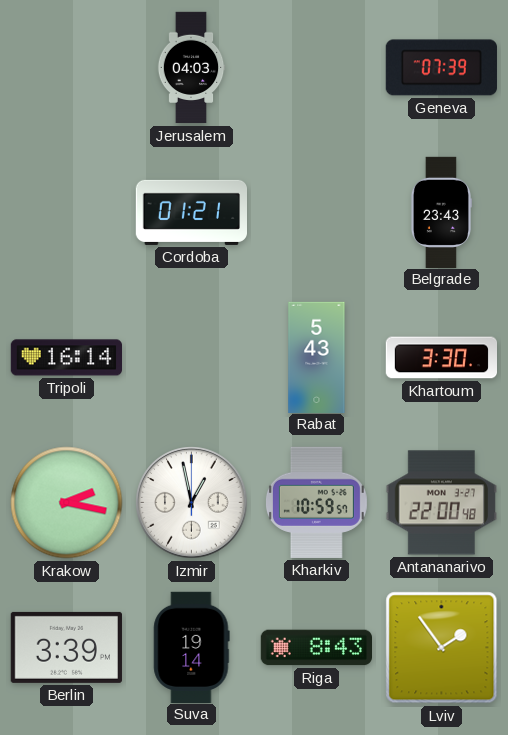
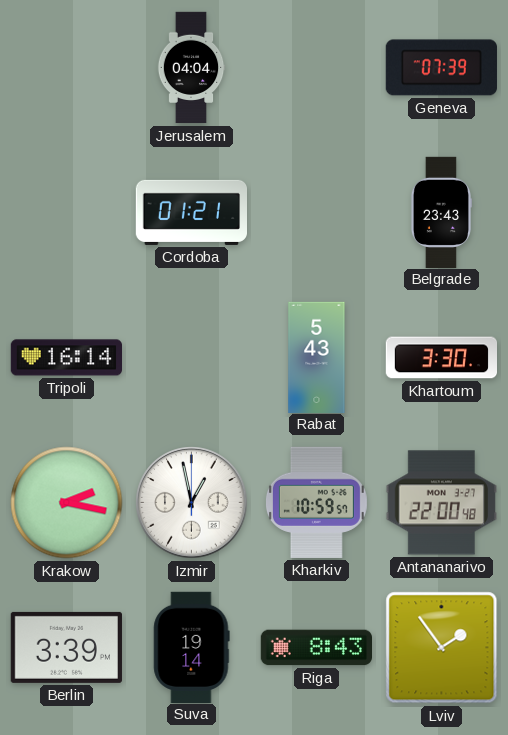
Jerusalem: 04:03 -> 04:04
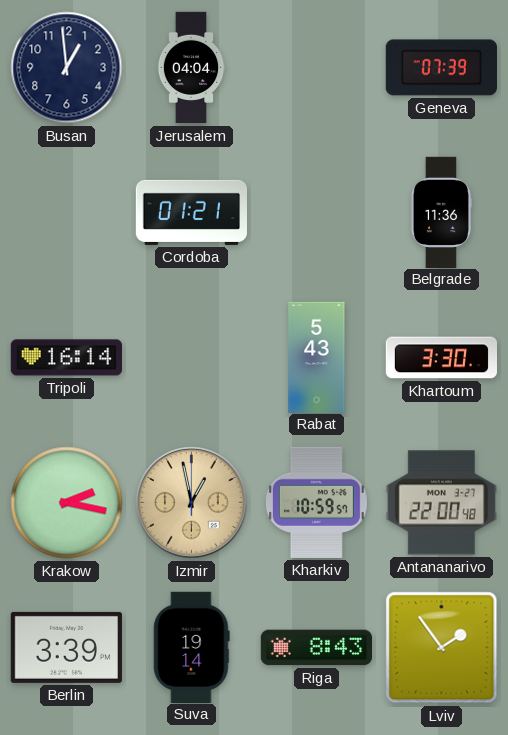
Busan: none -> 12:59
Belgrade: 23:43 -> 11:36
Izmir dial: white -> champagne
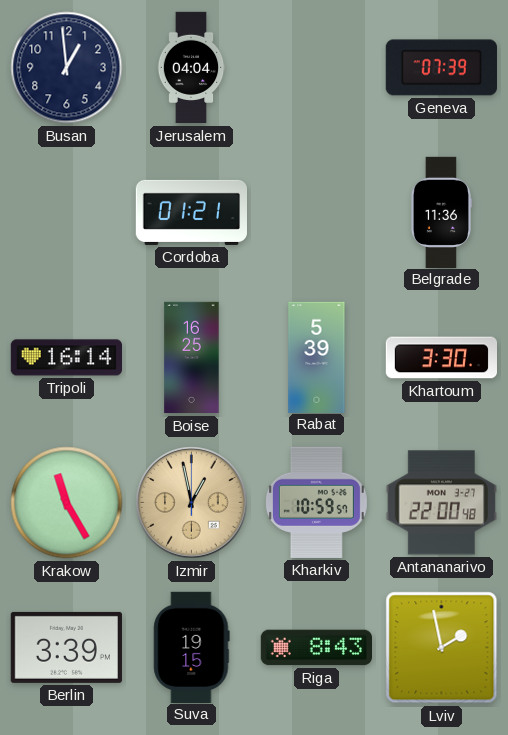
Boise: none -> 16:25
Rabat: 5:43 -> 5:39
Krakow: 2:17 -> 11:25
Suva: 19:14 -> 19:15
Lviv: 1:54 -> 1:58
